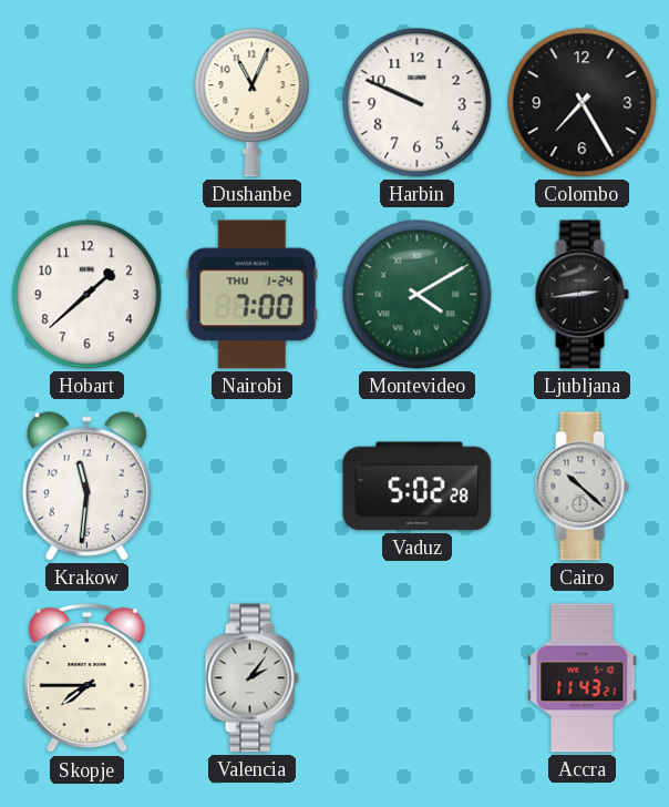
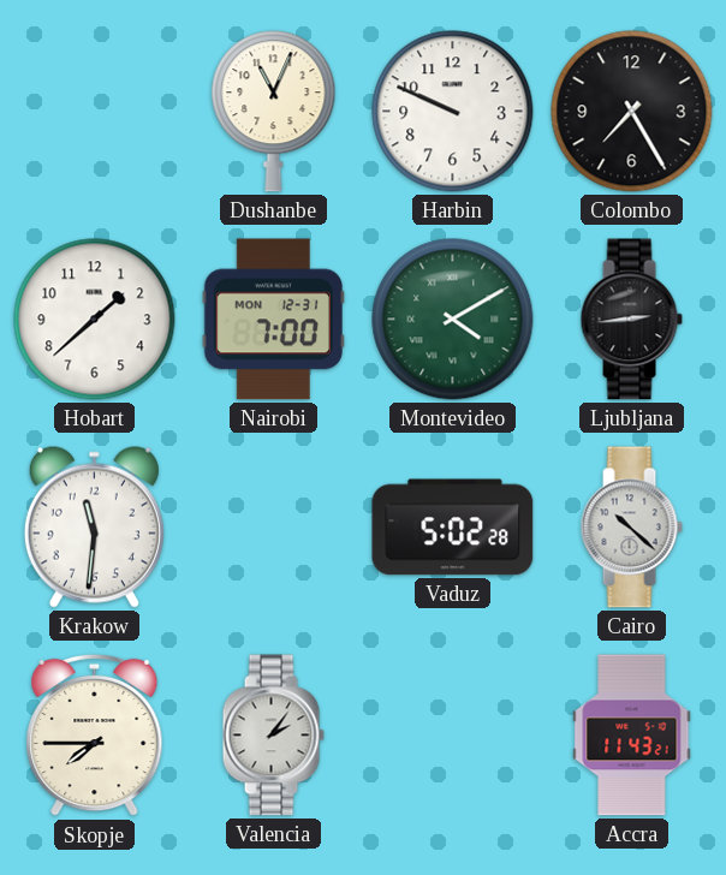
Nairobi date: THU 1-24 -> MON 12-31
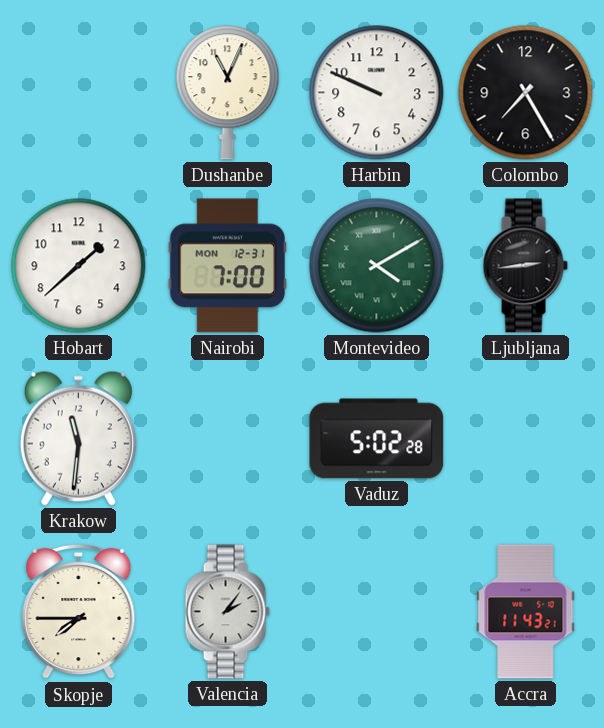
Cairo: 10:22 -> none
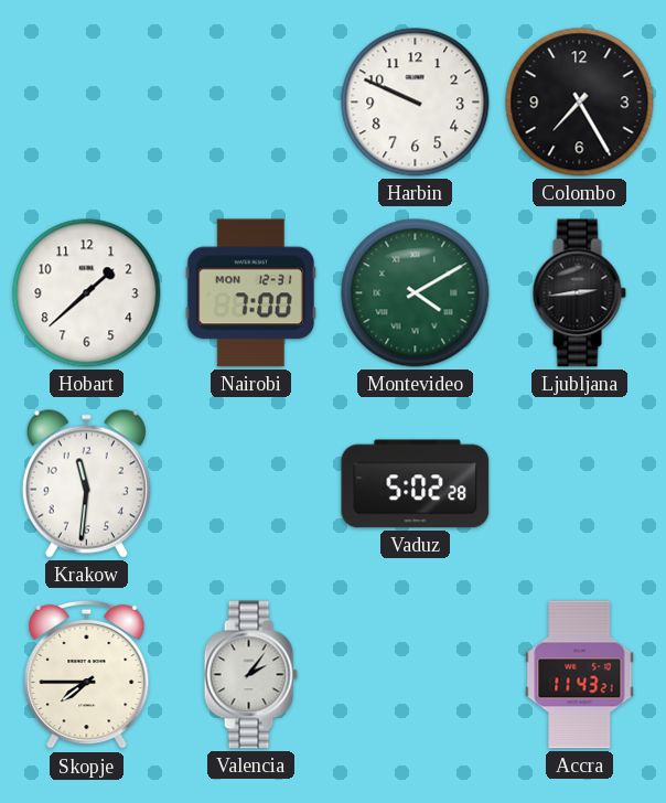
Dushanbe: 11:04 -> none
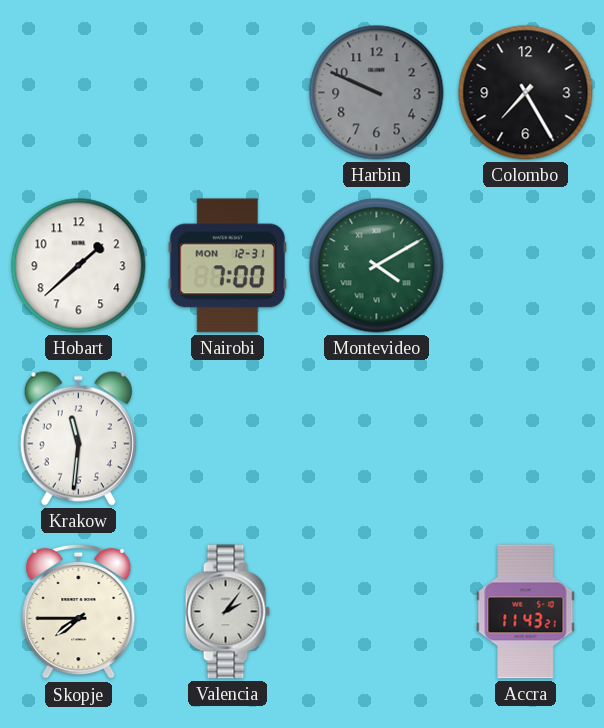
Harbin dial: white -> grey
Ljubljana: 2:44 -> none
Vaduz: 5:02 -> none
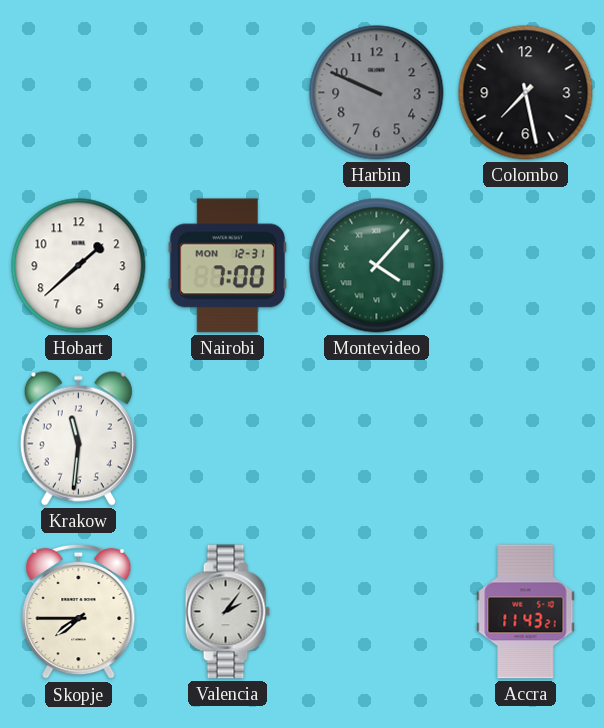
Colombo: 7:25 -> 7:28
Montevideo: 4:10 -> 4:07
